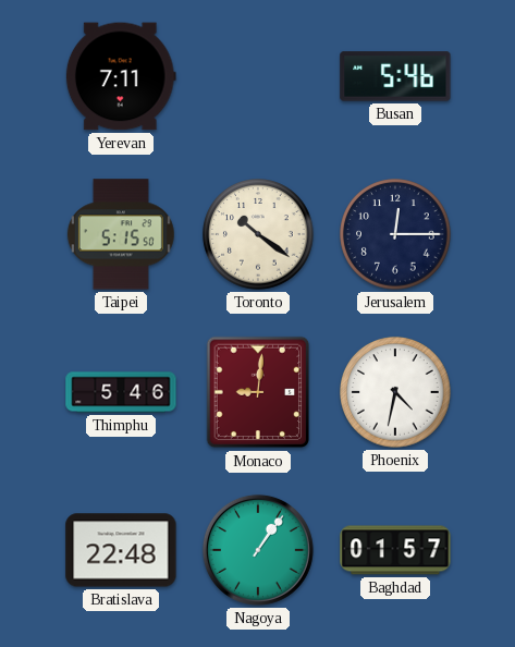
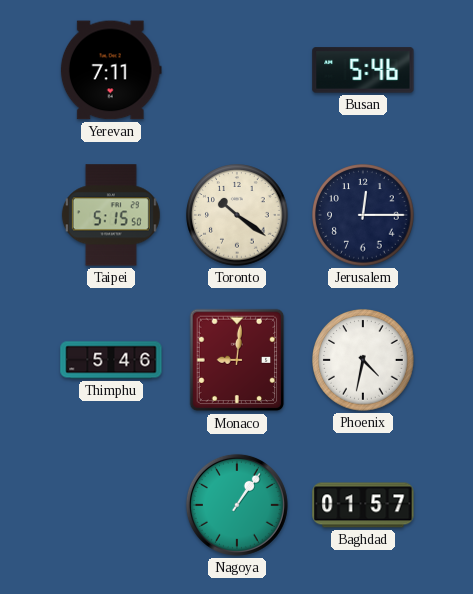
Bratislava: 22:48 -> none
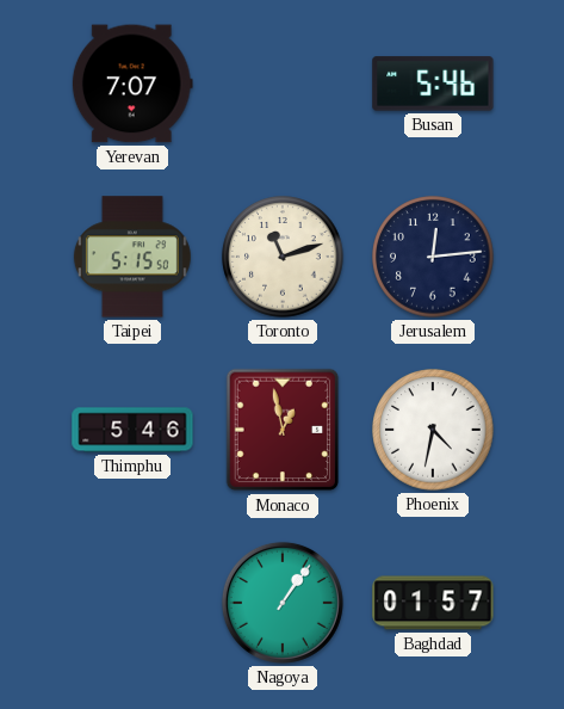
Yerevan: 7:11 -> 7:07
Toronto: 10:21 -> 11:12
Jerusalem: 12:15 -> 12:14
Monaco: 9:01 -> 12:58
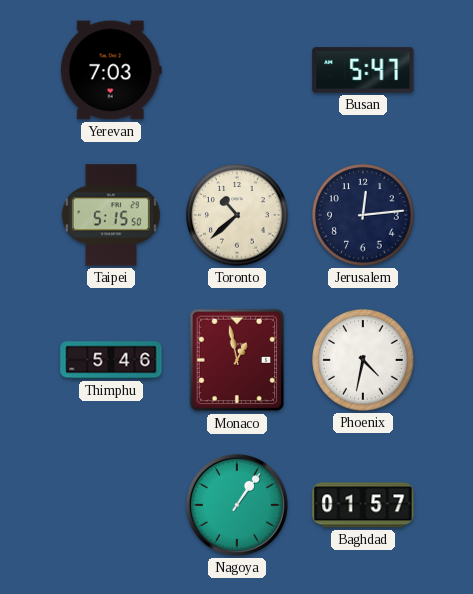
Yerevan: 7:07 -> 7:03
Busan: 5:46 -> 5:47
Toronto: 11:12 -> 10:38
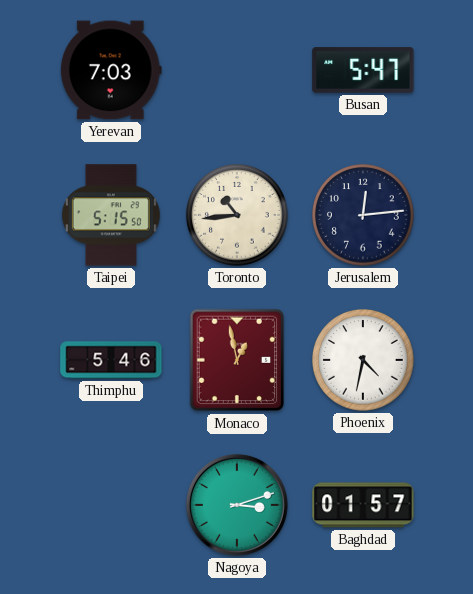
Toronto: 10:38 -> 10:44
Nagoya: 1:06 -> 3:12
